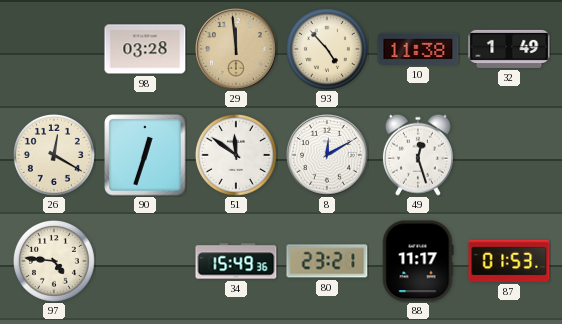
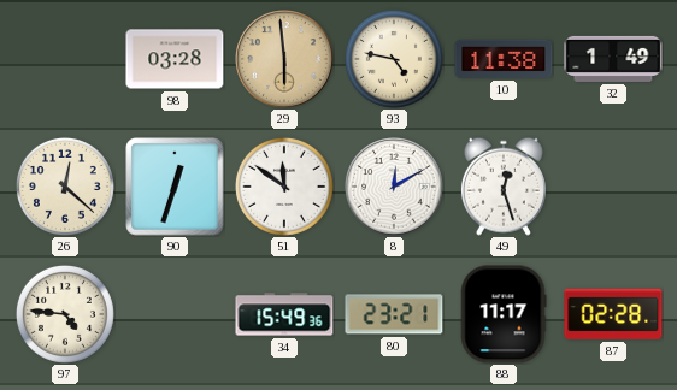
29: 11:59 -> 5:59
93: 4:53 -> 4:47
26: 12:20 -> 12:22
87: 01:53 -> 02:28
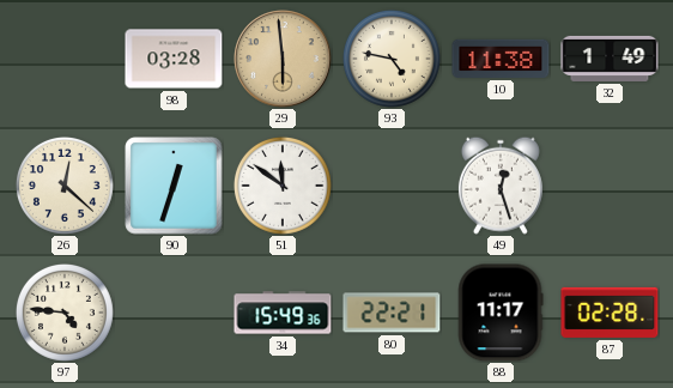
8: 12:10 -> none
80: 23:21 -> 22:21
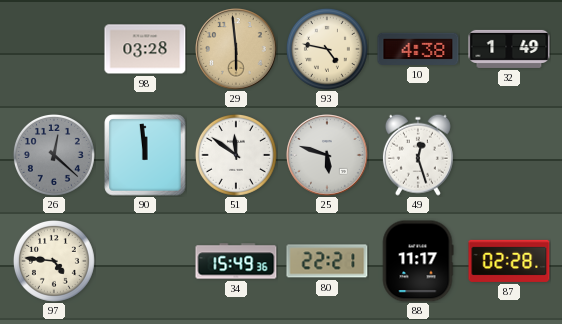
10: 11:38 -> 4:38
26 dial: cream -> grey
90: 12:33 -> 11:59
25: none -> 5:48
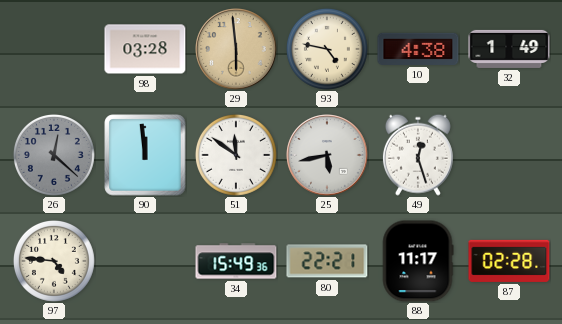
25: 5:48 -> 5:43
